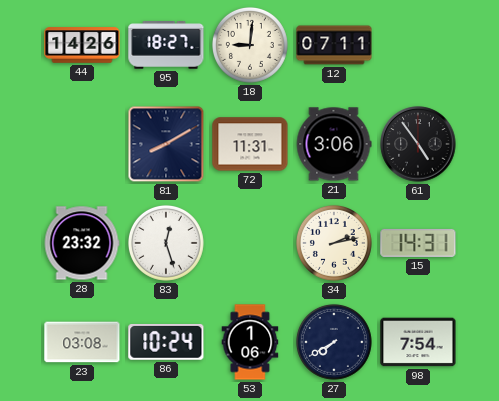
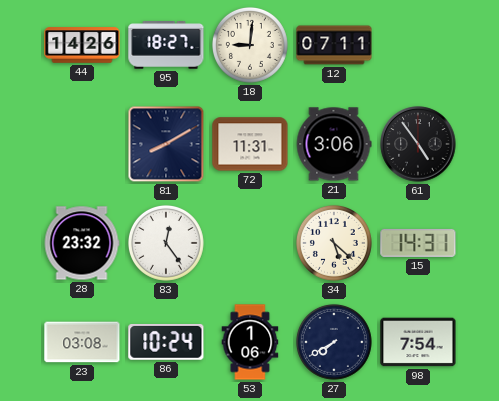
83: 12:27 -> 12:24
34: 2:13 -> 5:22
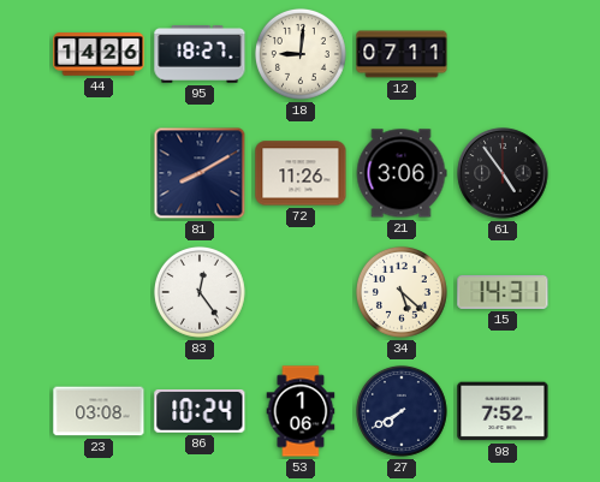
72: 11:31 -> 11:26
28: 23:32 -> none
98: 7:54 -> 7:52
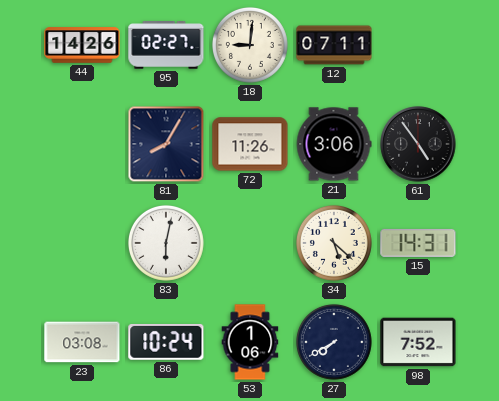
95: 18:27 -> 02:27
81: 8:10 -> 8:05
83: 12:24 -> 6:02
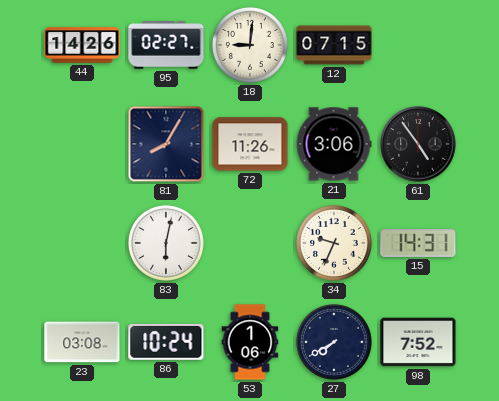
12: 07:11 -> 07:15
34: 5:22 -> 9:34
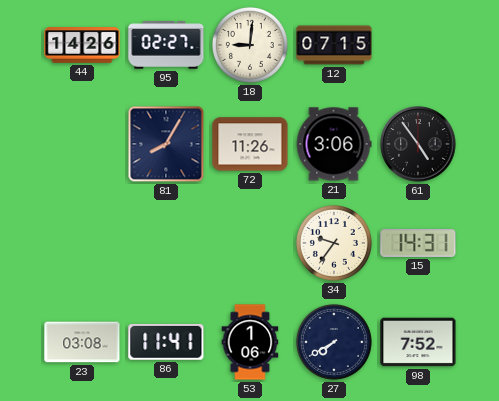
83: 6:02 -> none
34: 9:34 -> 9:36
86: 10:24 -> 11:41
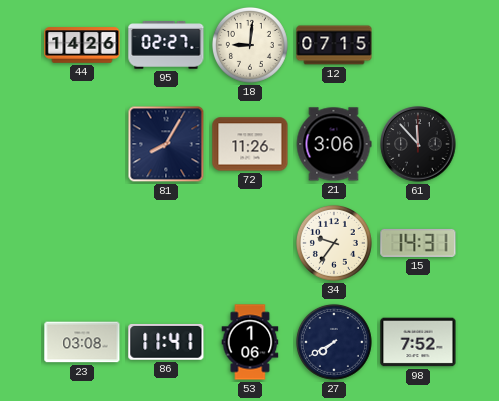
61: 4:54 -> 11:53
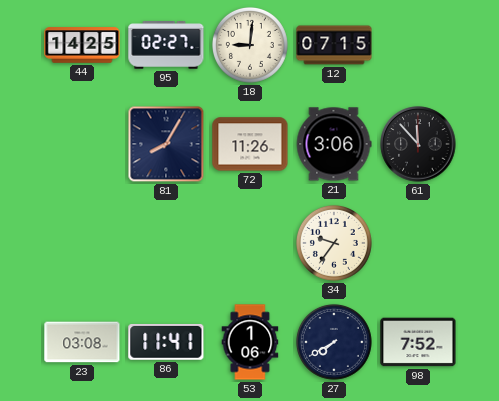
44: 14:26 -> 14:25
15: 14:31 -> none
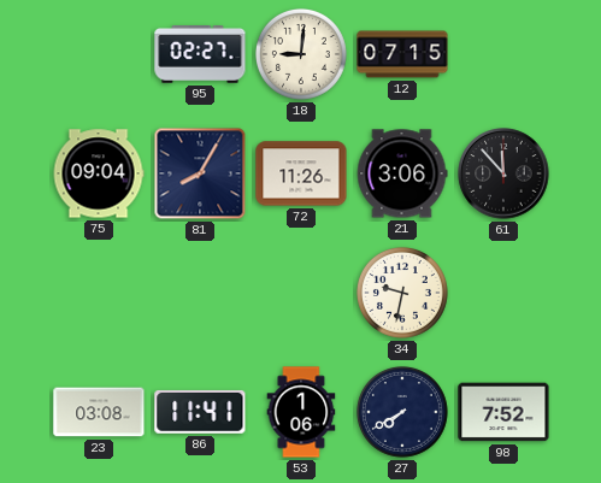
44: 14:25 -> none
75: none -> 09:04
34: 9:36 -> 9:32
